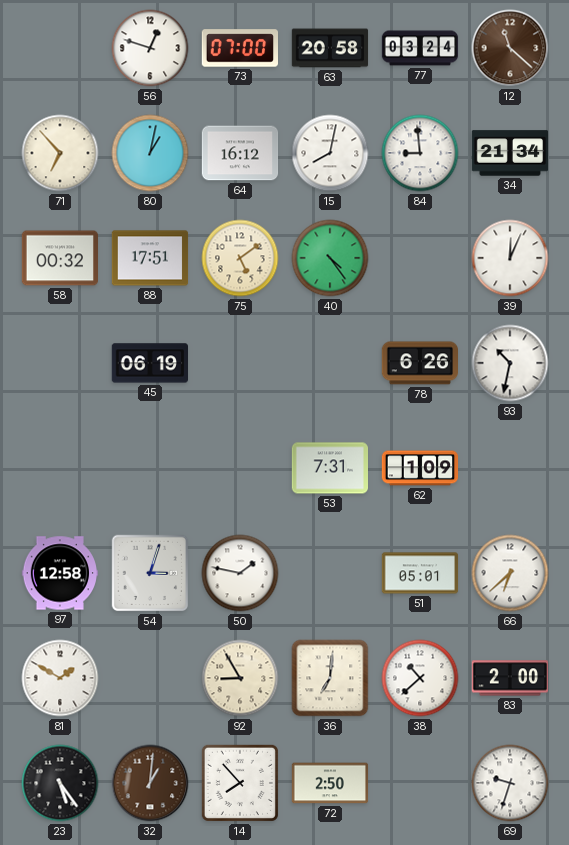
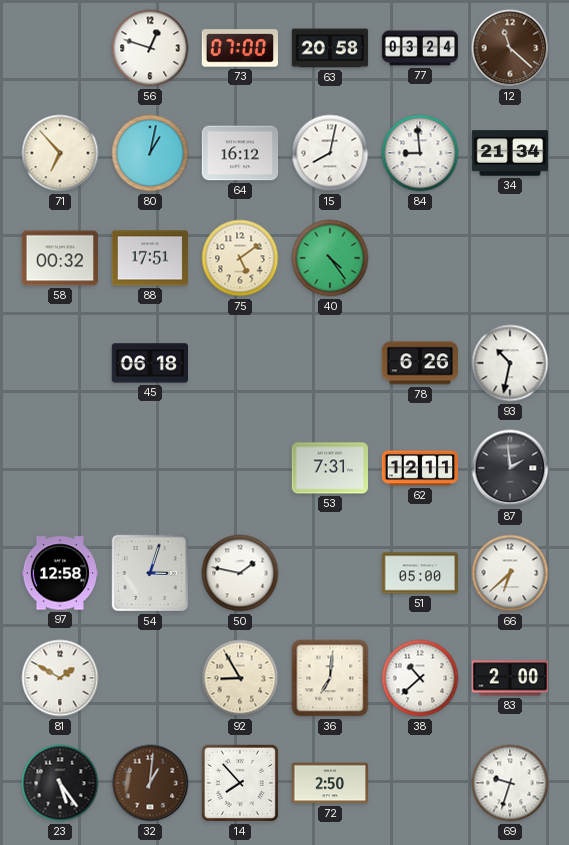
39: 12:04 -> none
45: 06:19 -> 06:18
62: 1:09 -> 12:11
87: none -> 1:59
51: 05:01 -> 05:00
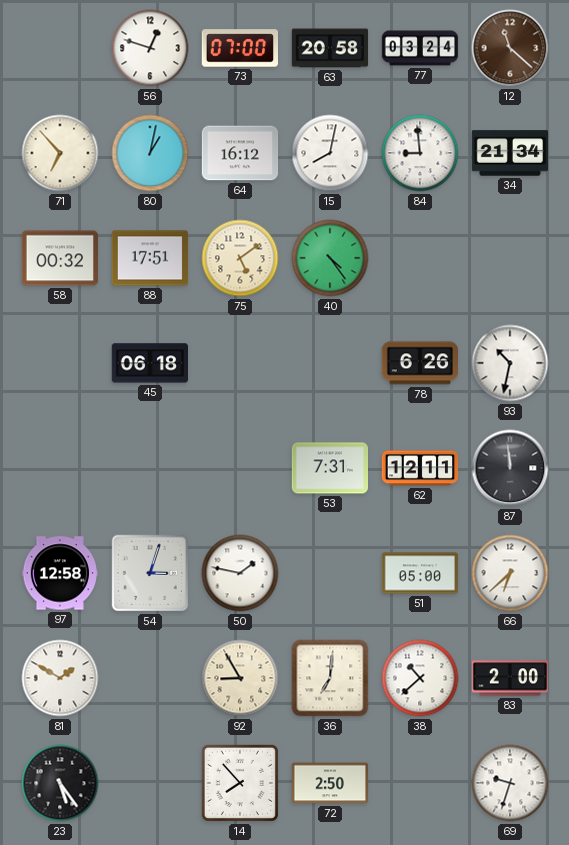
87: 1:59 -> 11:59
32: 1:01 -> none
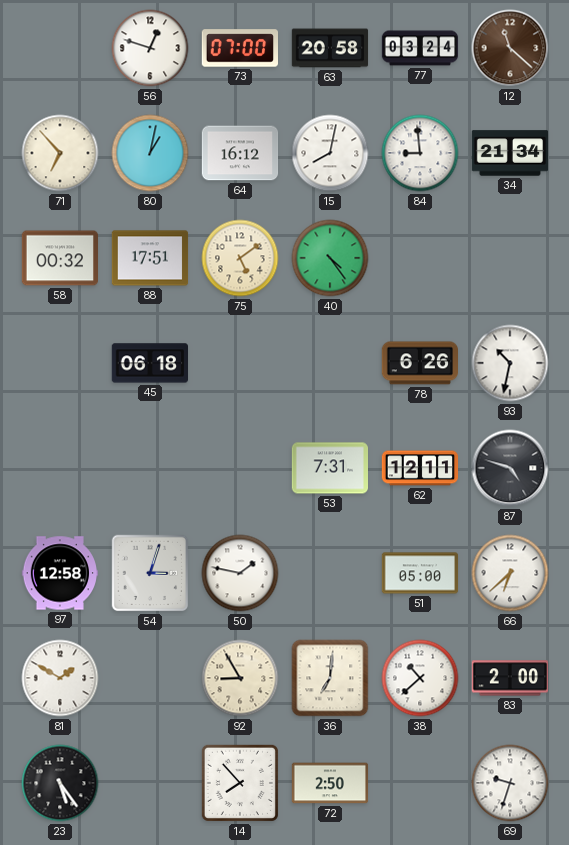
87: 11:59 -> 4:48
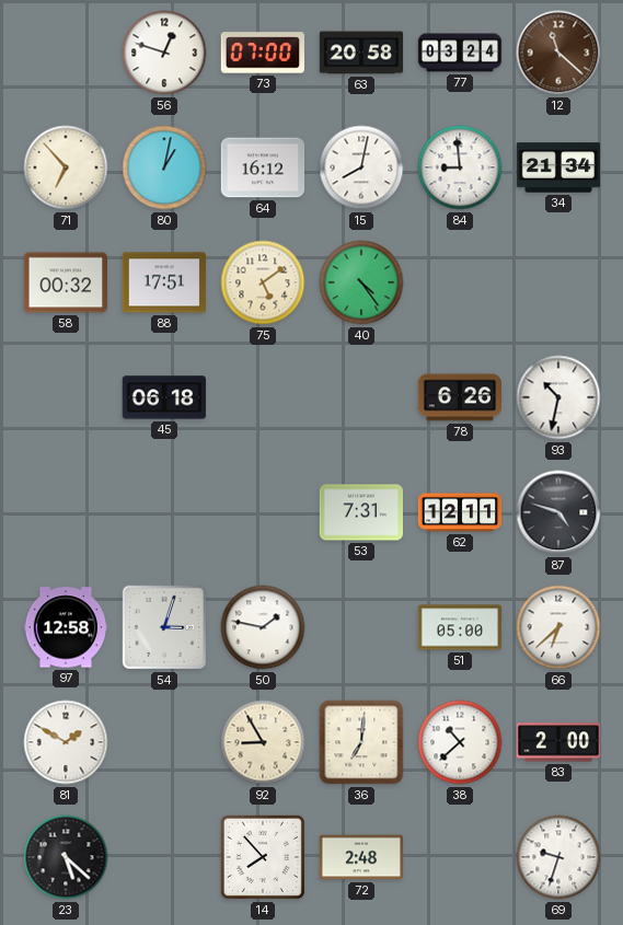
23: 5:24 -> 5:22
72: 2:50 -> 2:48
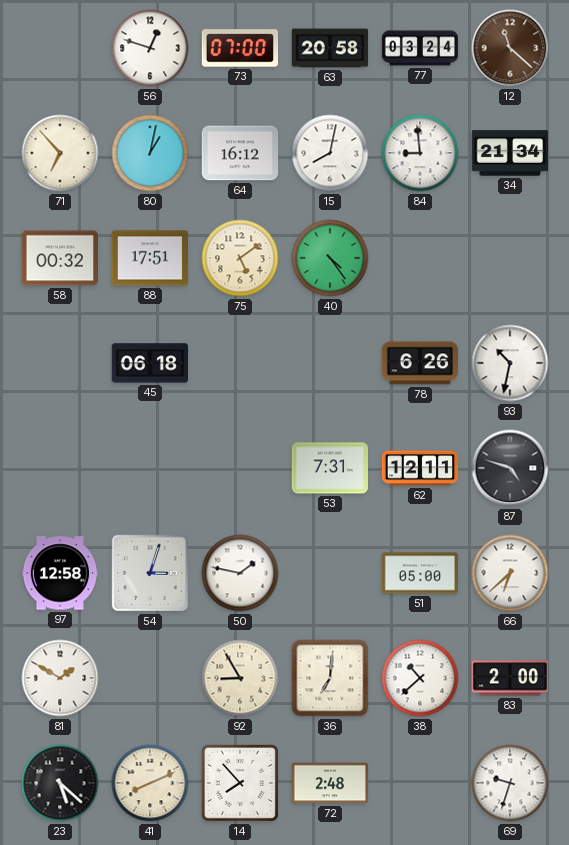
41: none -> 8:11
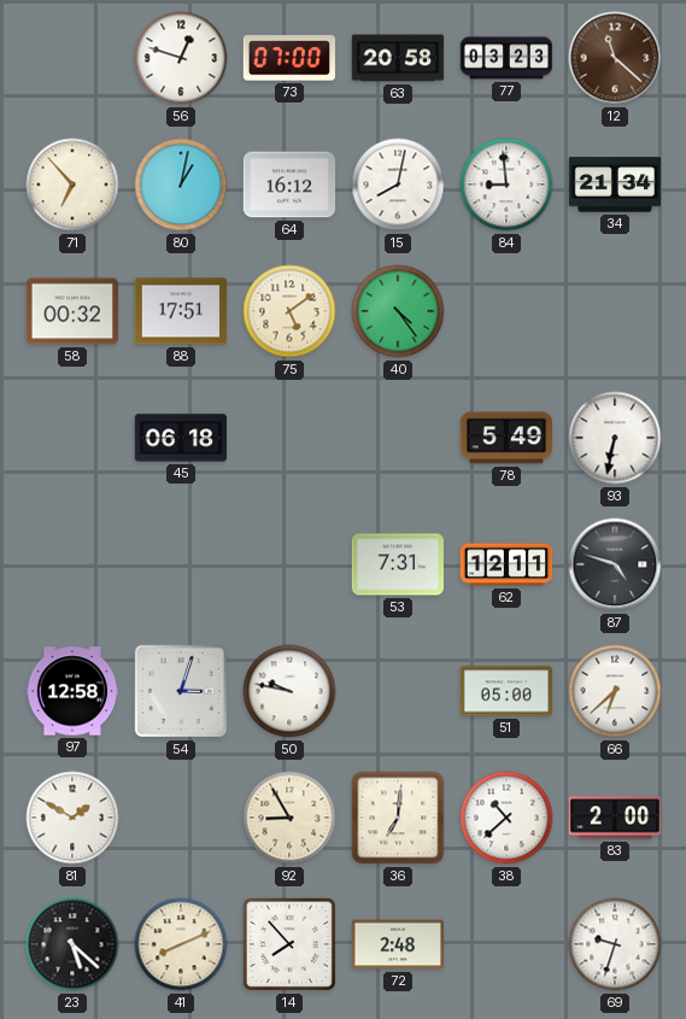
77: 03:24 -> 03:23
78: 6:26 -> 5:49
93: 10:32 -> 6:32
50: 1:47 -> 9:47
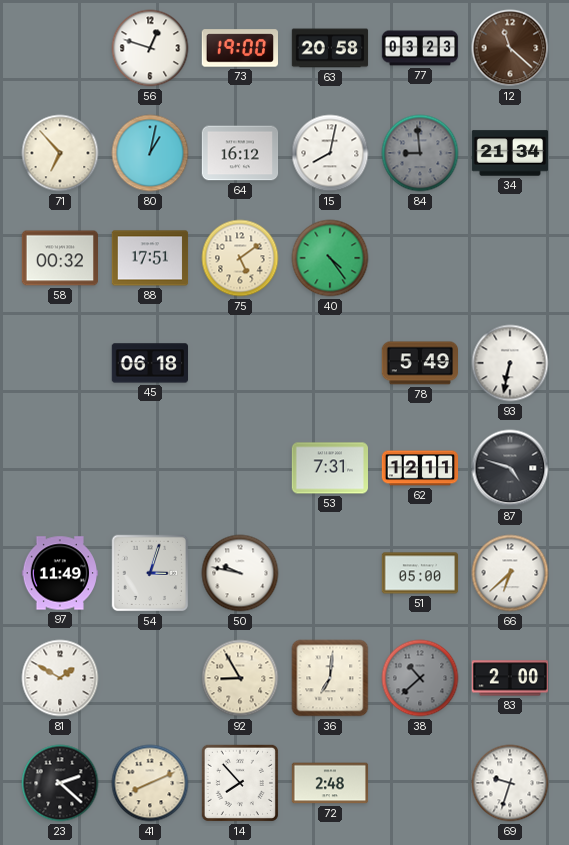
73: 07:00 -> 19:00
84 dial: white -> grey
97: 12:58 -> 11:49
38 dial: white -> grey
23: 5:22 -> 2:22
